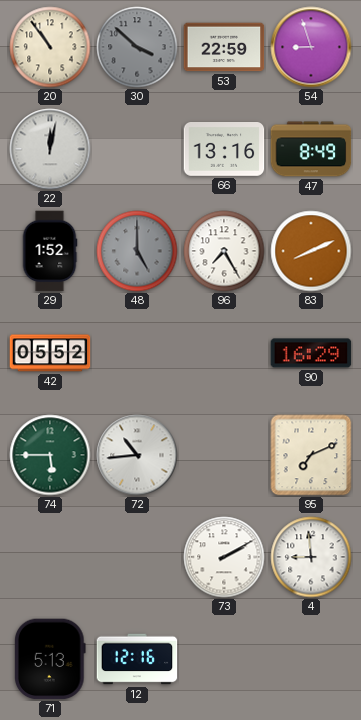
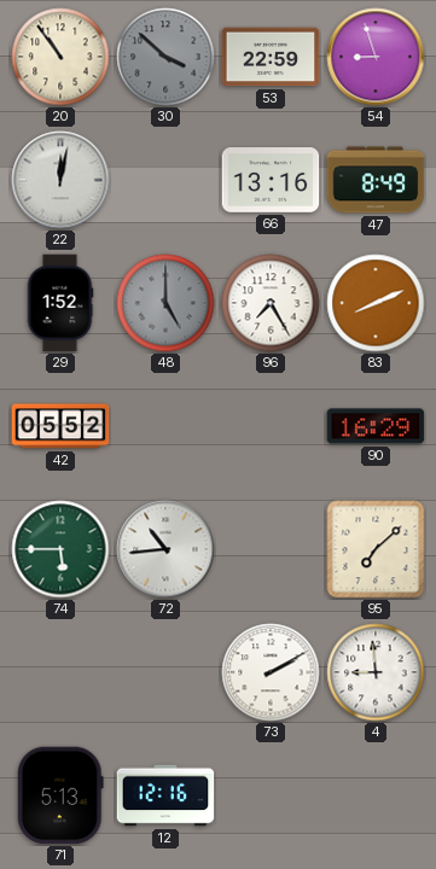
95: 7:11 -> 7:08
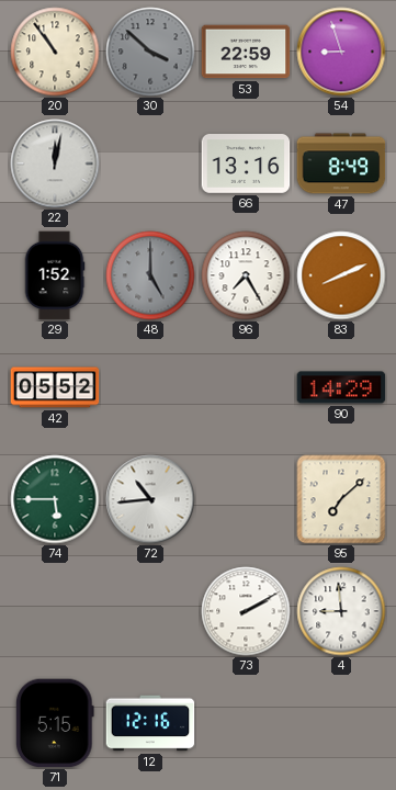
90: 16:29 -> 14:29
71: 5:13 -> 5:15
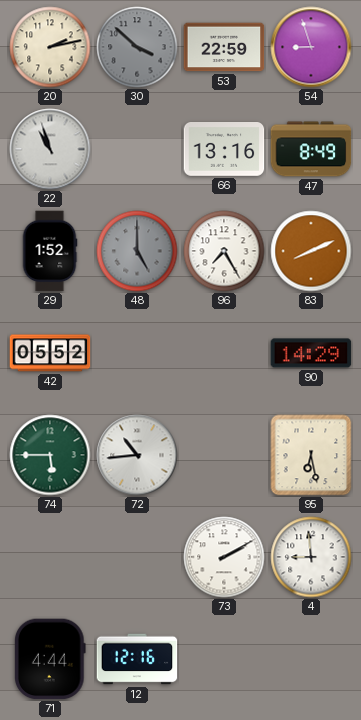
20: 10:54 -> 2:13
22: 12:02 -> 10:57
95: 7:08 -> 6:28
71: 5:15 -> 4:44
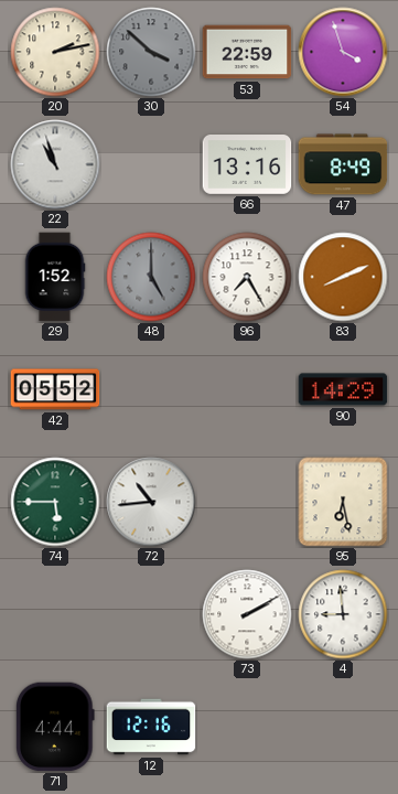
54: 8:57 -> 3:57
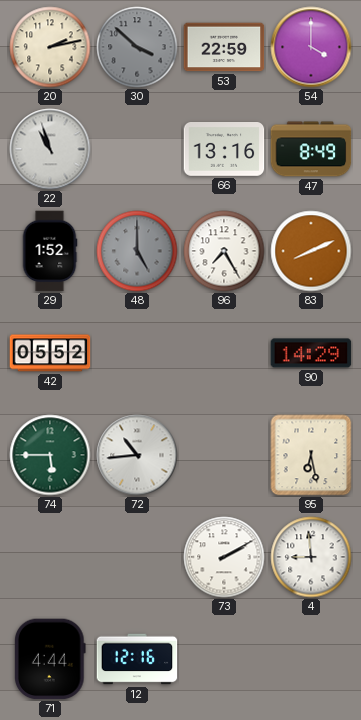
54: 3:57 -> 4:00
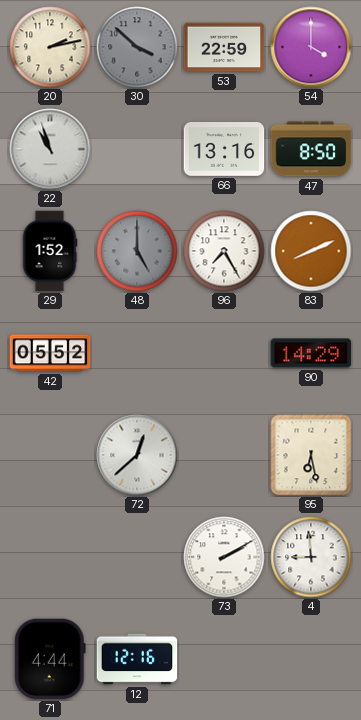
47: 8:49 -> 8:50
74: 5:45 -> none
72: 10:44 -> 12:38
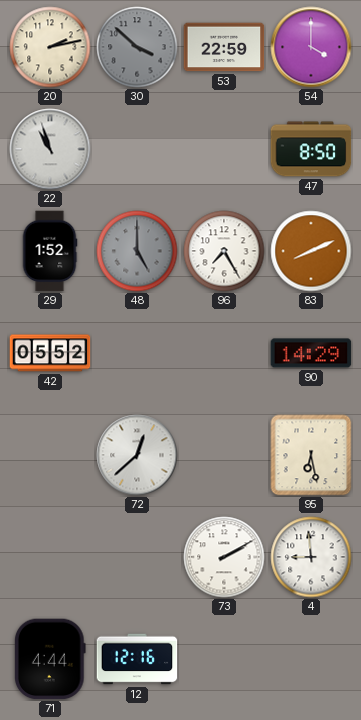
66: 13:16 -> none
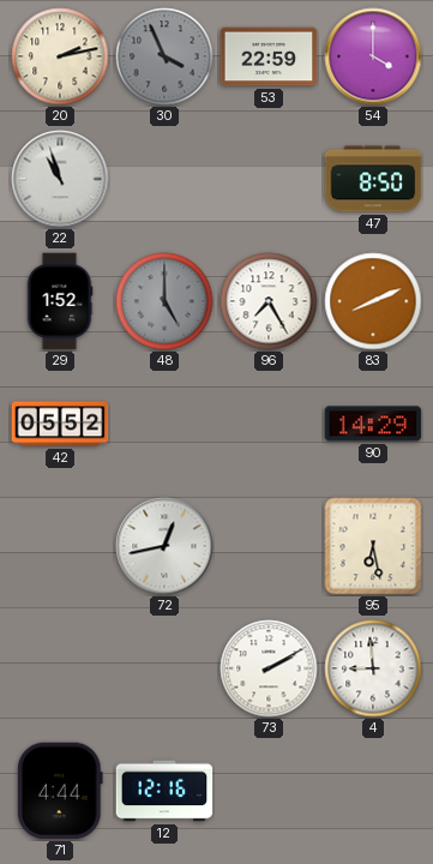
30: 3:52 -> 3:56
72: 12:38 -> 12:43
